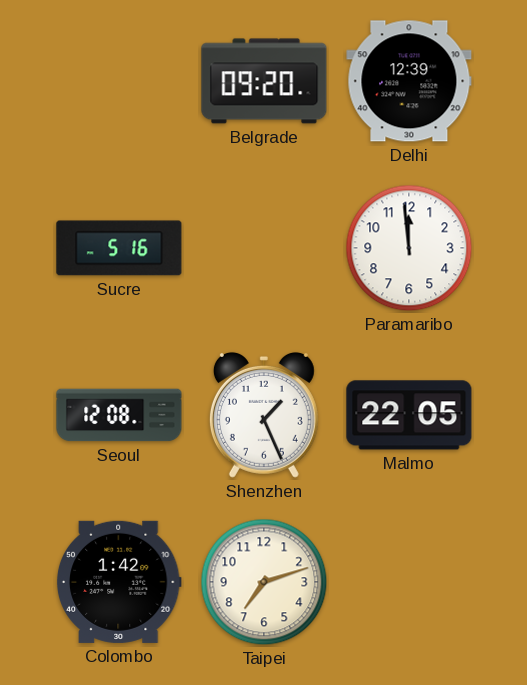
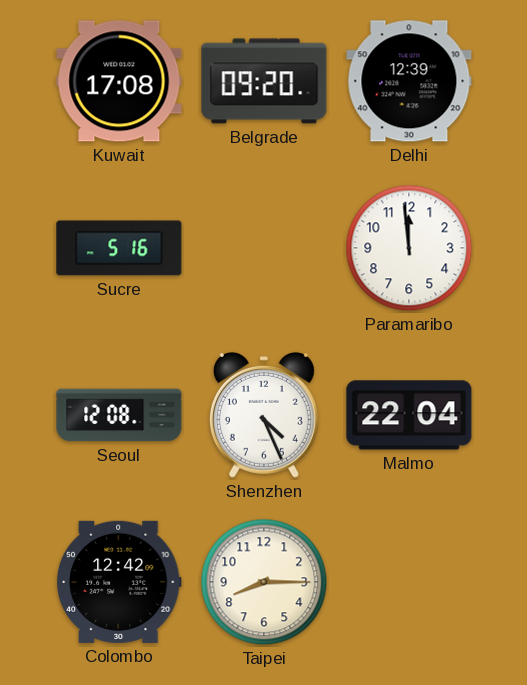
Kuwait: none -> 17:08
Shenzhen: 1:26 -> 4:26
Malmo: 22:05 -> 22:04
Colombo: 1:42 -> 12:42
Taipei: 7:12 -> 8:15
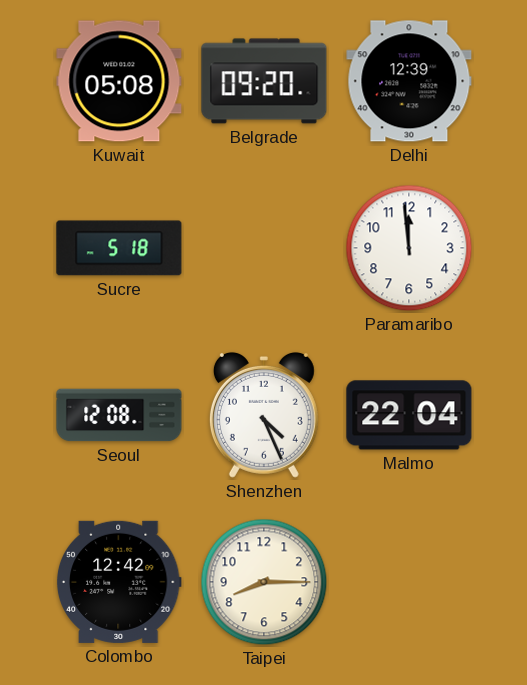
Kuwait: 17:08 -> 05:08
Sucre: 5:16 -> 5:18
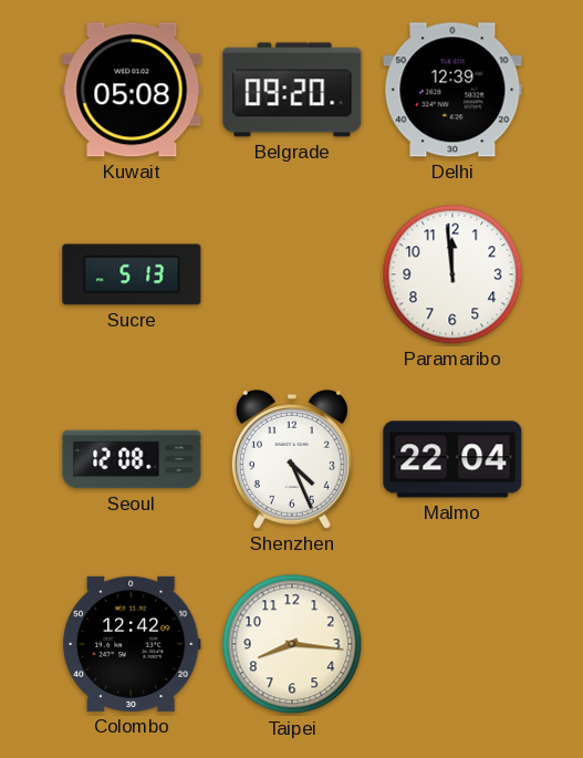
Sucre: 5:18 -> 5:13
Taipei: 8:15 -> 8:16
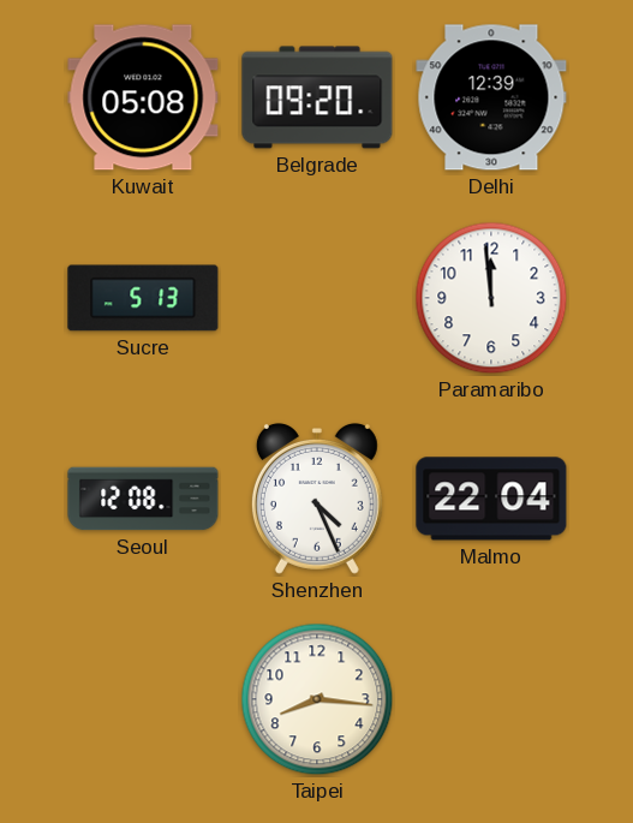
Colombo: 12:42 -> none
